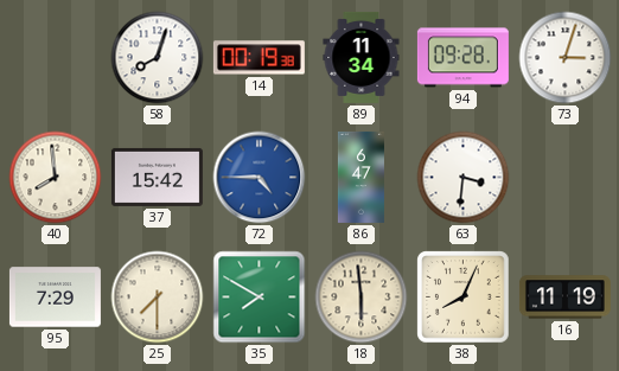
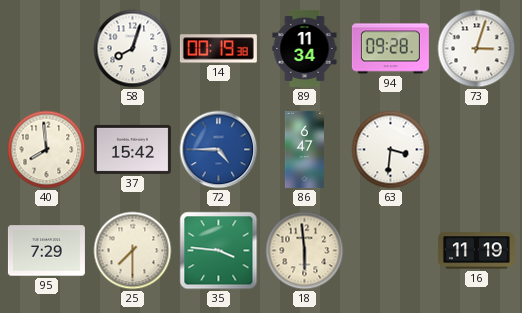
35: 7:50 -> 3:46
38: 8:04 -> none
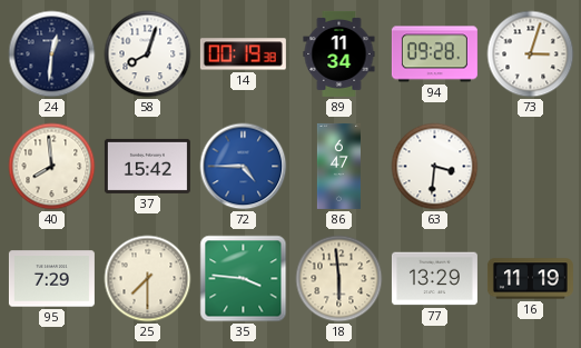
24: none -> 12:31
77: none -> 13:29
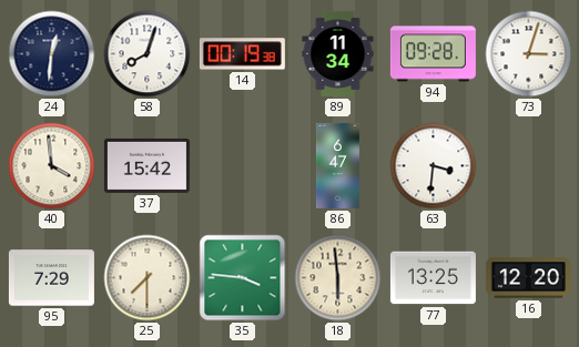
40: 7:59 -> 3:59
72: 4:45 -> none
77: 13:29 -> 13:25
16: 11:19 -> 12:20
